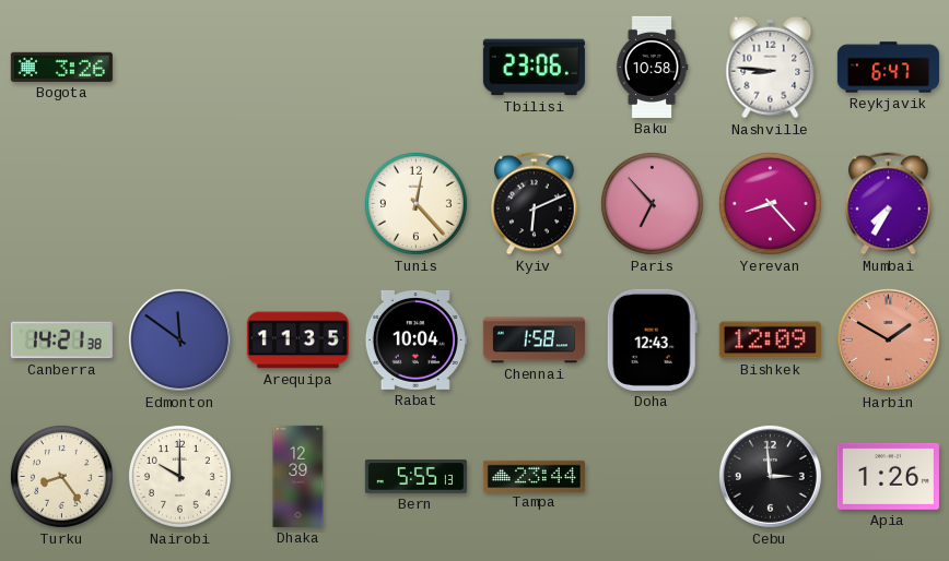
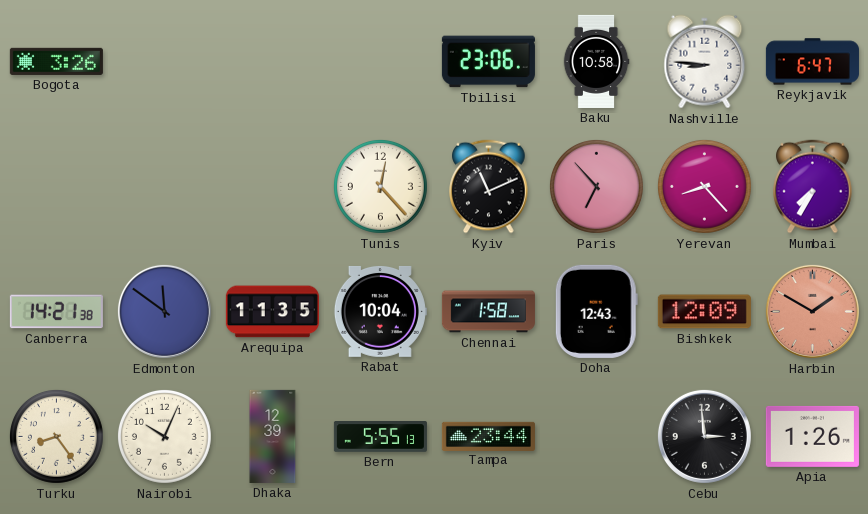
Kyiv: 6:11 -> 11:11
Nairobi: 10:00 -> 10:04
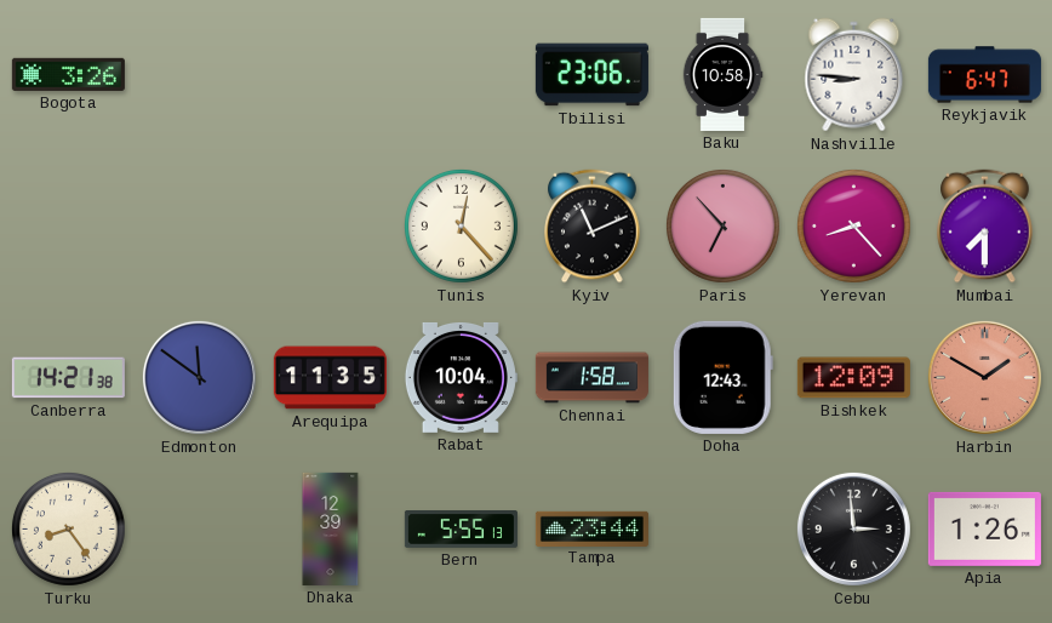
Mumbai: 7:35 -> 7:30
Nairobi: 10:04 -> none
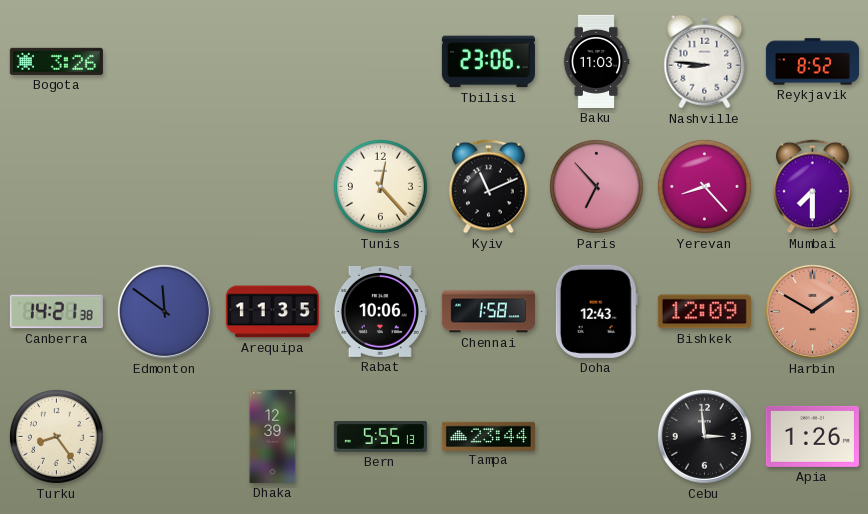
Baku: 10:58 -> 11:03
Reykjavik: 6:47 -> 8:52
Rabat: 10:04 -> 10:06
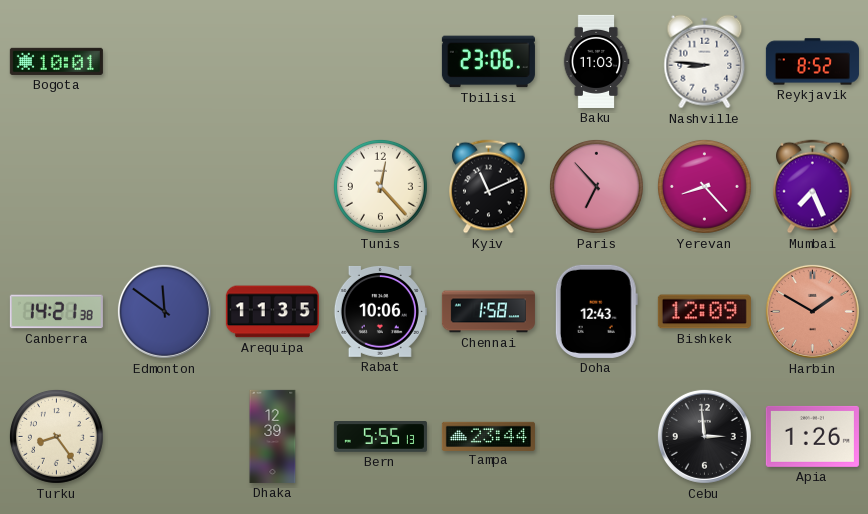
Bogota: 3:26 -> 10:01
Mumbai: 7:30 -> 7:26
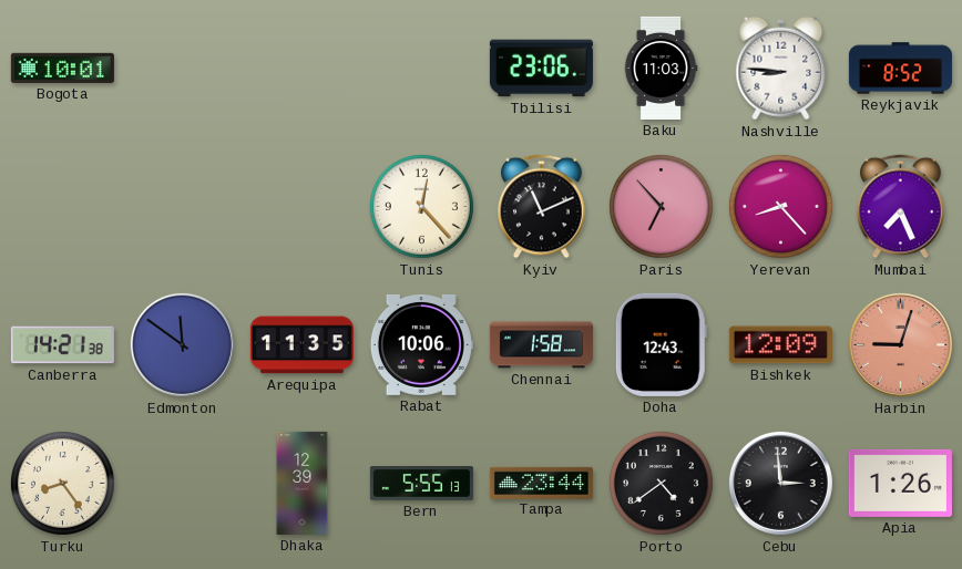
Harbin: 1:50 -> 9:03
Porto: none -> 4:39
